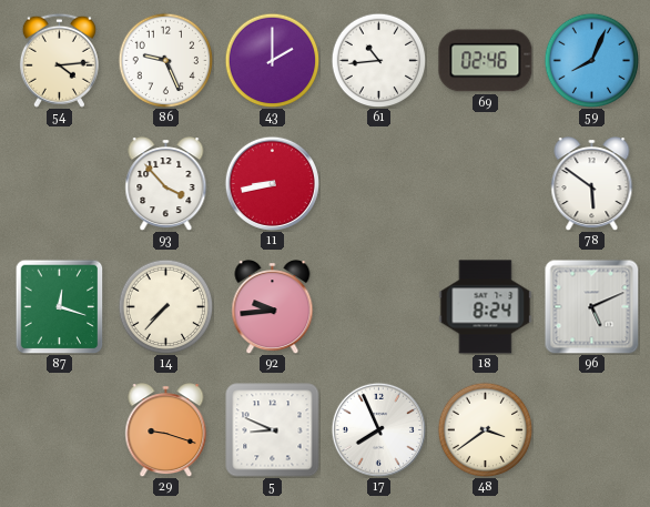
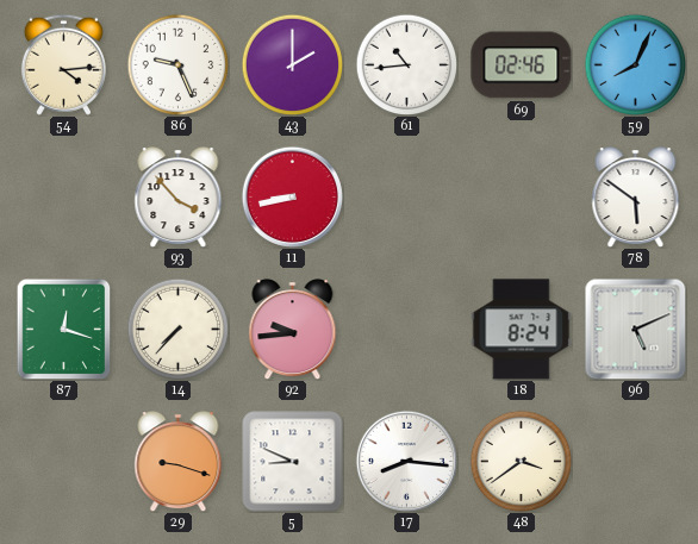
17: 7:56 -> 8:16
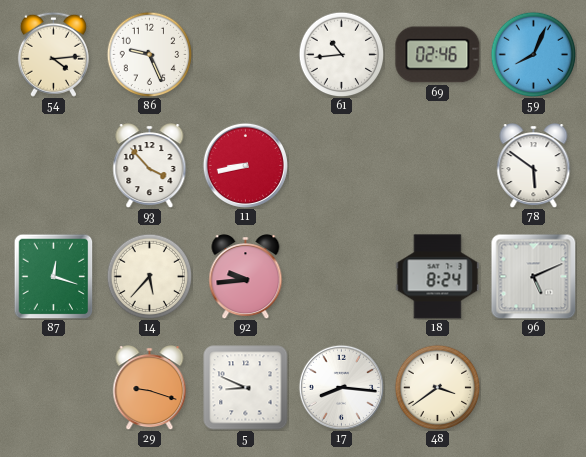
43: 2:00 -> none
14: 7:37 -> 5:37
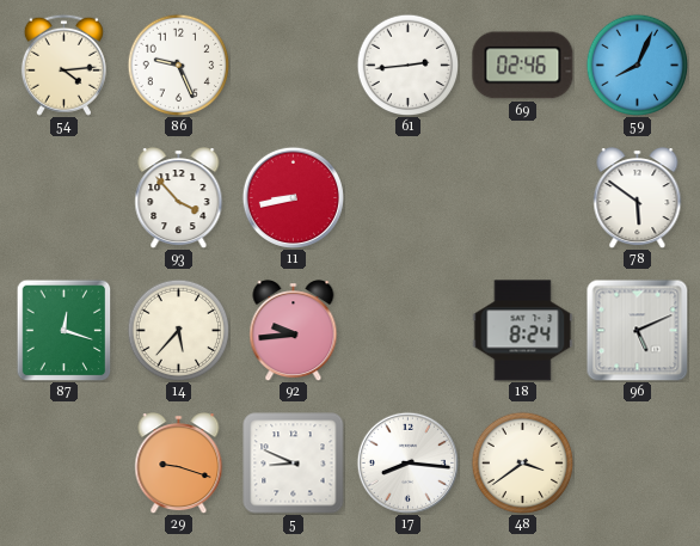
61: 10:44 -> 2:44
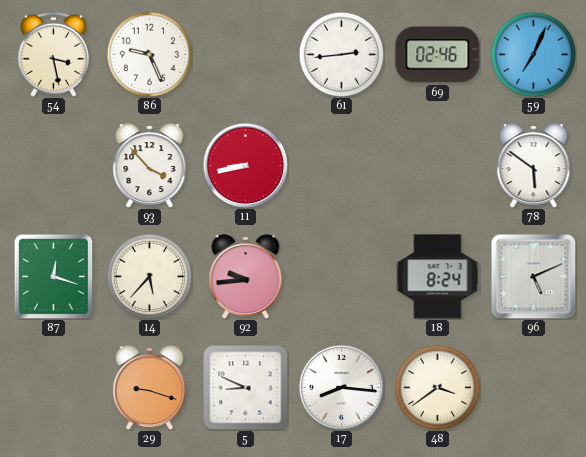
54: 4:14 -> 3:28
59: 8:04 -> 7:04
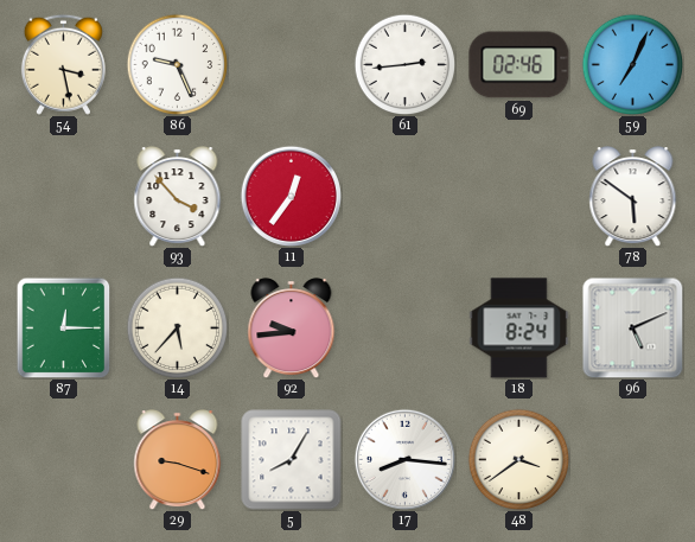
11: 8:43 -> 12:36
87: 12:18 -> 12:15
5: 8:49 -> 8:05
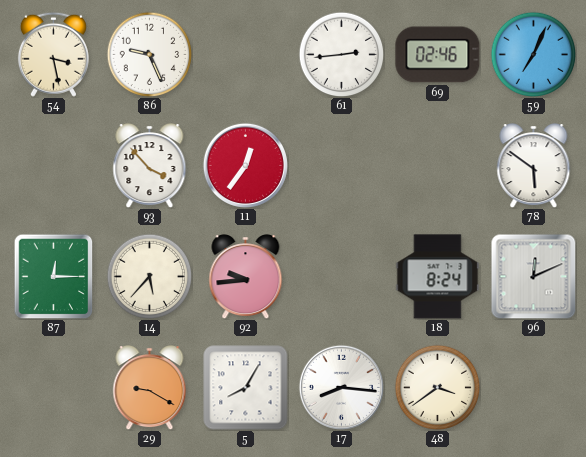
96: 5:11 -> 12:11
29: 9:18 -> 9:20
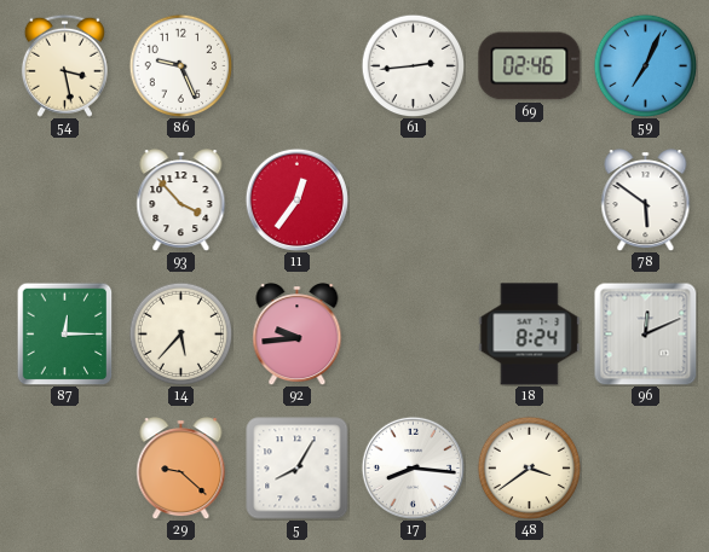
29: 9:20 -> 9:22
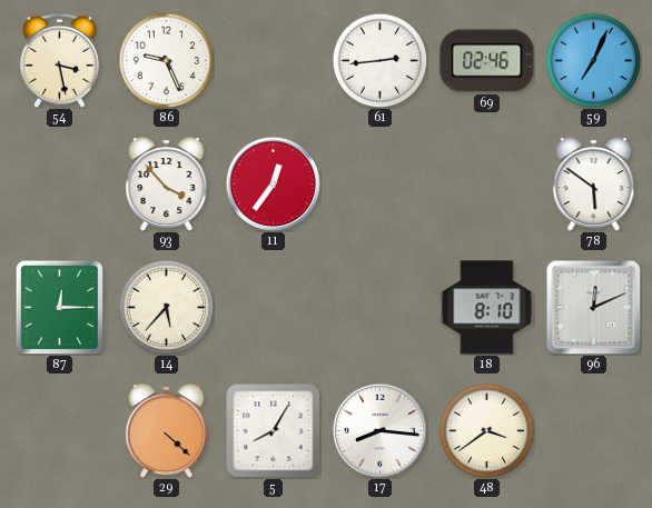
92: 9:44 -> none
18: 8:24 -> 8:10
29: 9:22 -> 4:22
